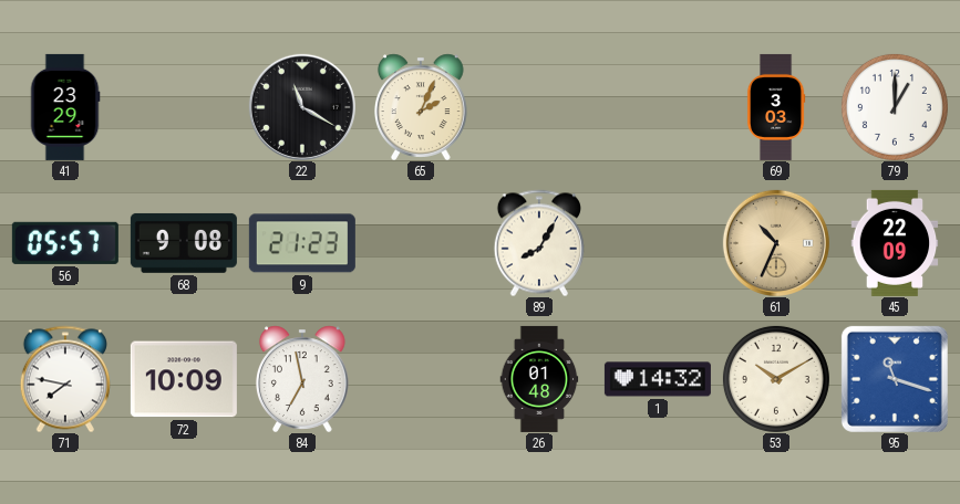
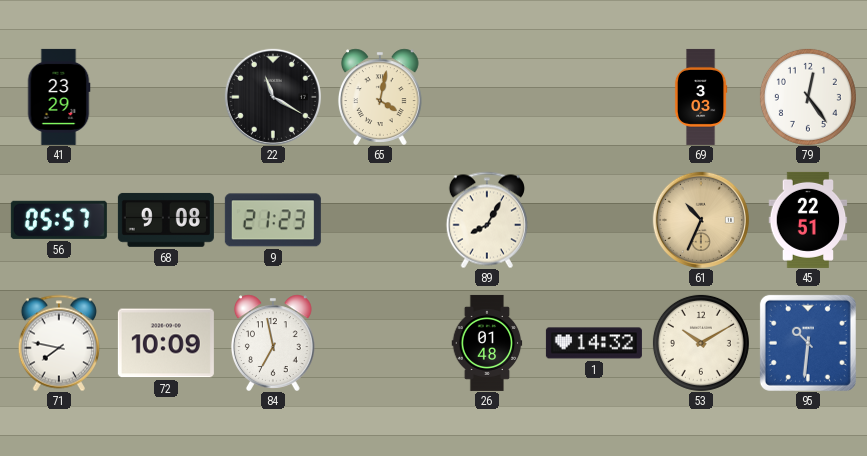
65: 2:04 -> 4:02
79: 1:00 -> 12:24
45: 22:09 -> 22:51
95: 11:18 -> 10:31
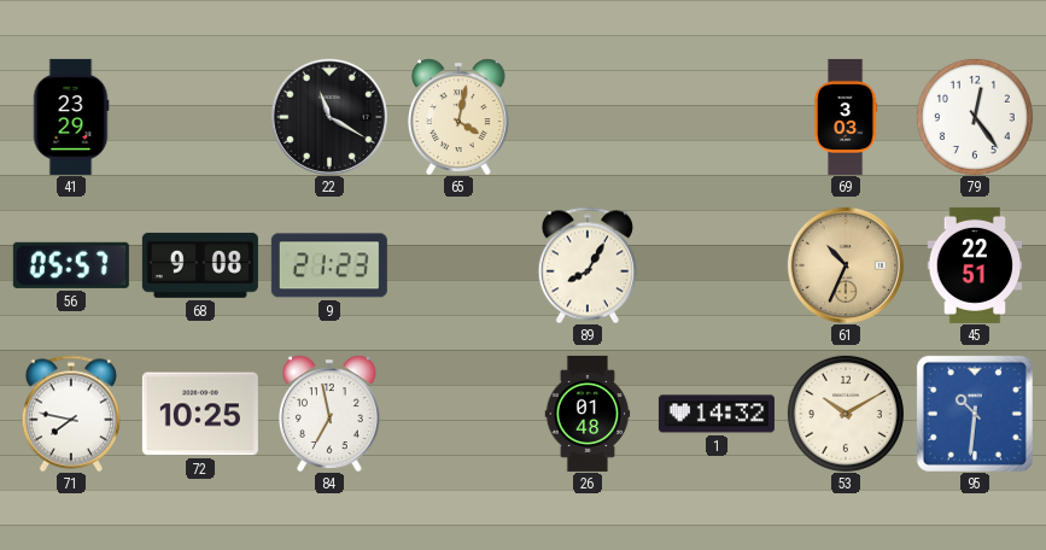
72: 10:09 -> 10:25
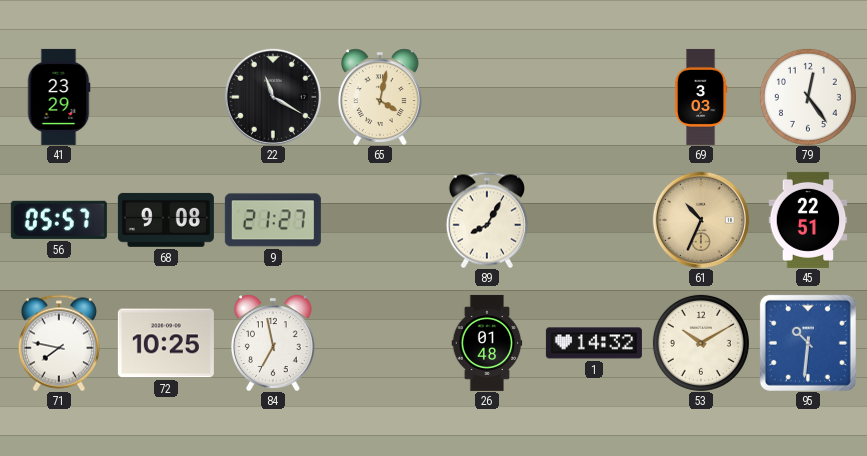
9: 21:23 -> 21:27
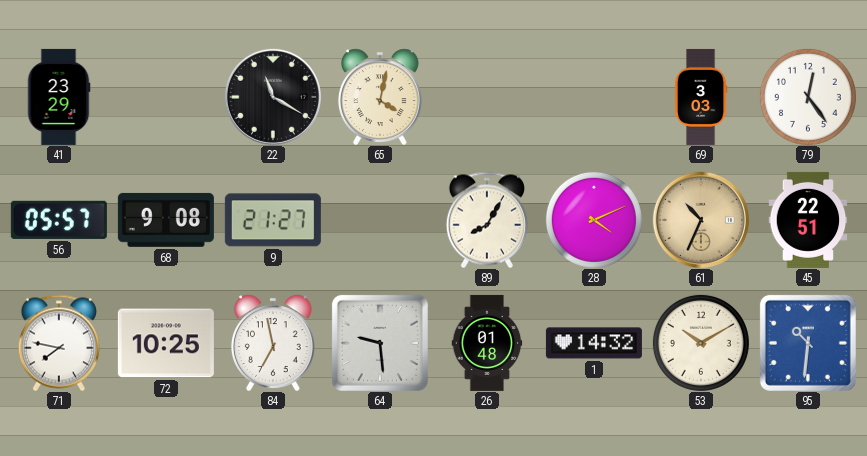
28: none -> 4:11
64: none -> 9:29
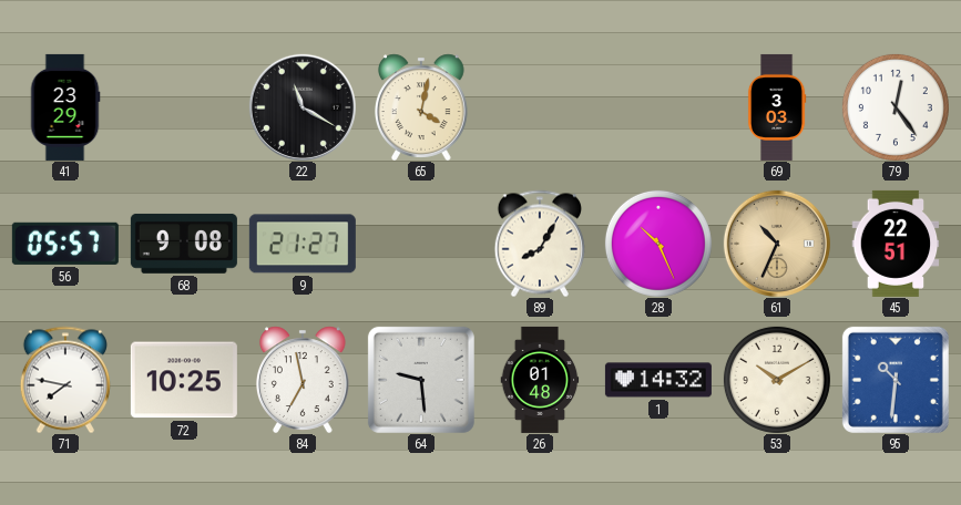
28: 4:11 -> 10:26
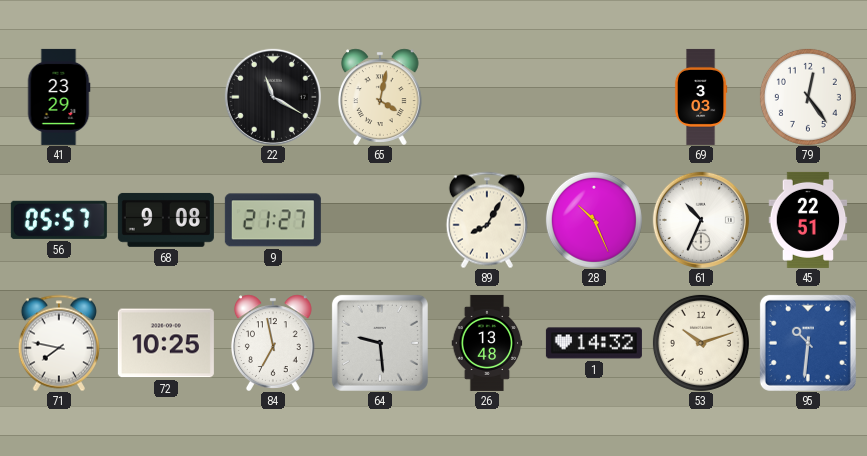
61 dial: champagne -> white
26: 01:48 -> 13:48
53: 10:10 -> 10:12
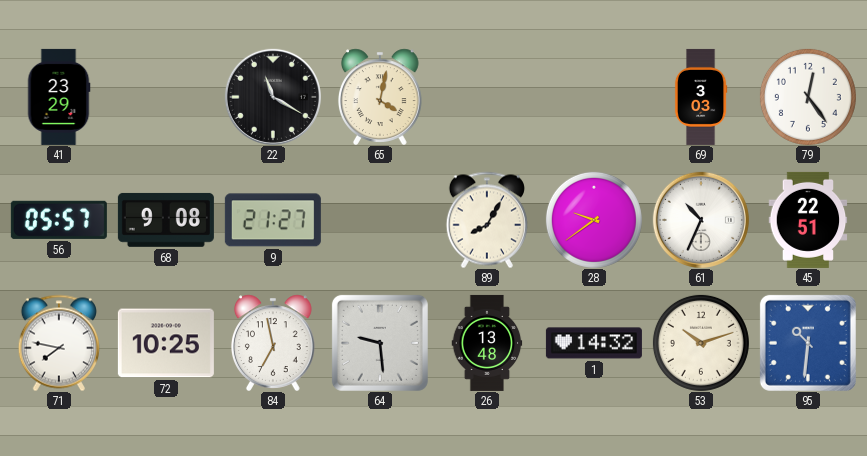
28: 10:26 -> 9:39
